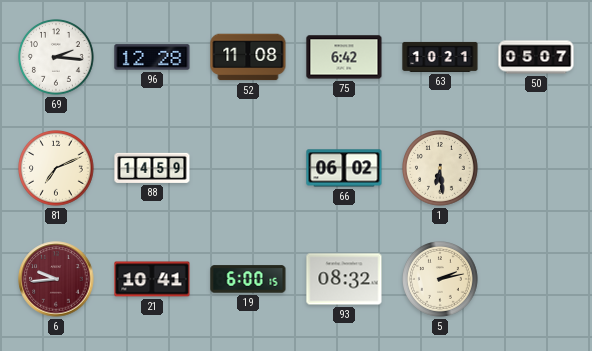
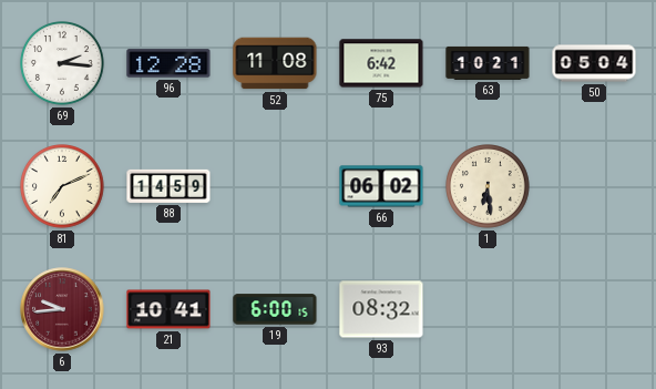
50: 05:07 -> 05:04
5: 2:13 -> none
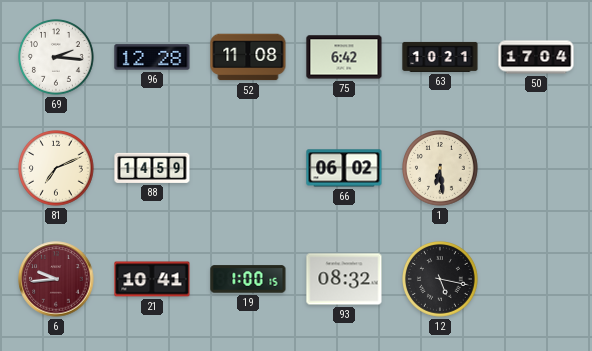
50: 05:04 -> 17:04
19: 6:00 -> 1:00
12: none -> 5:17
